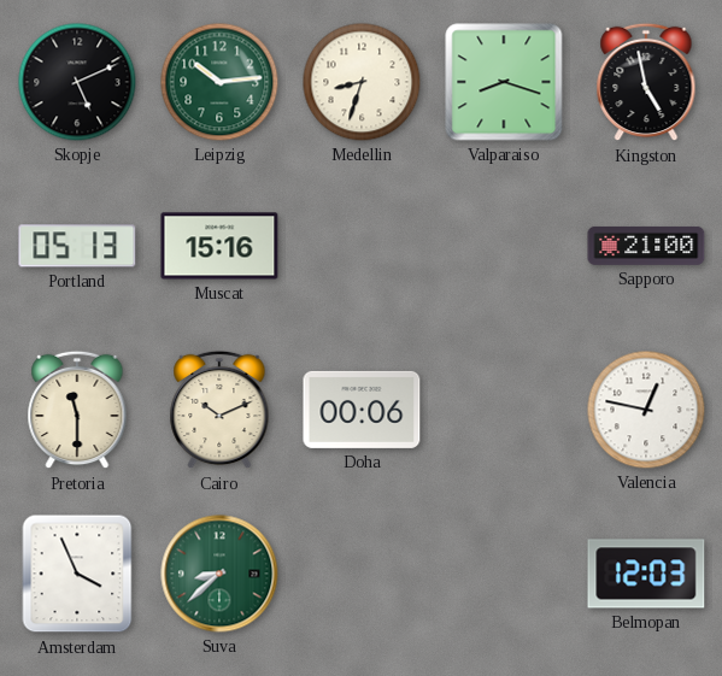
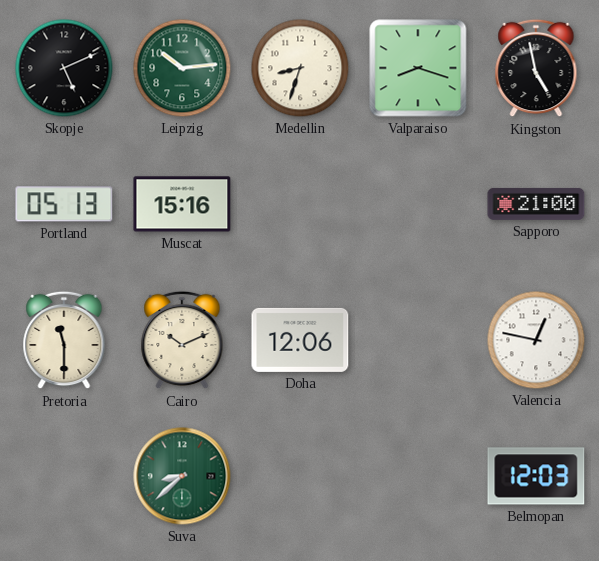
Doha: 00:06 -> 12:06
Amsterdam: 3:56 -> none
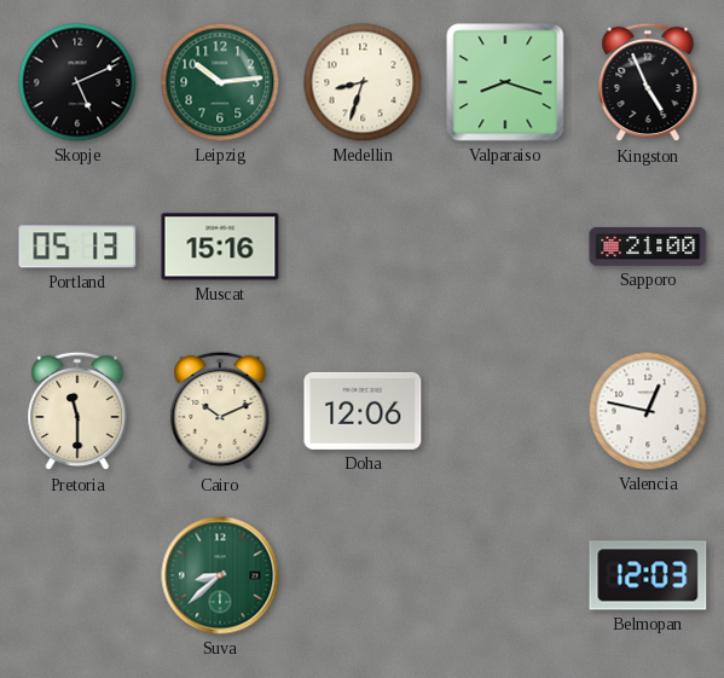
Kingston: 4:58 -> 4:56
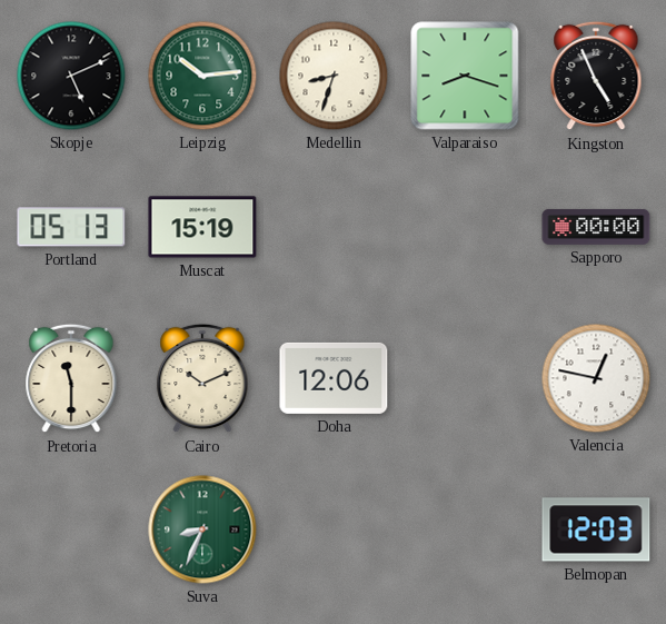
Muscat: 15:16 -> 15:19
Sapporo: 21:00 -> 00:00
Suva: 8:38 -> 8:34
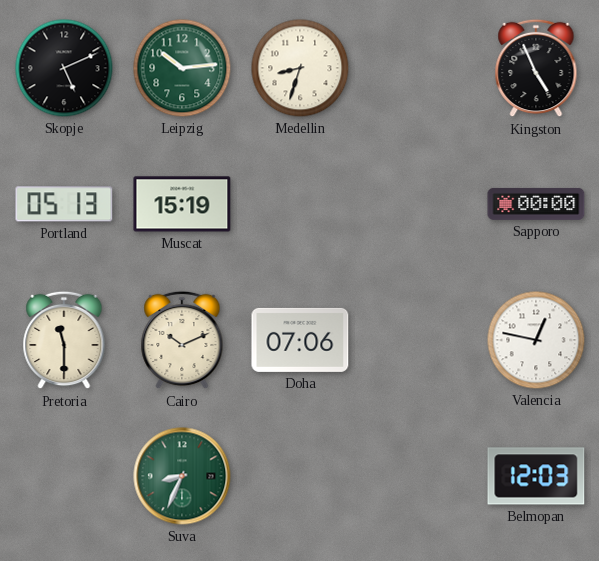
Valparaiso: 8:18 -> none
Doha: 12:06 -> 07:06
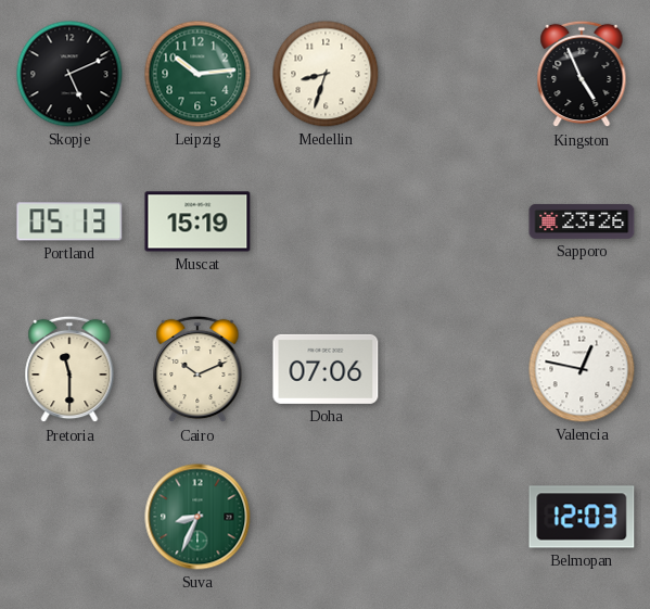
Sapporo: 00:00 -> 23:26
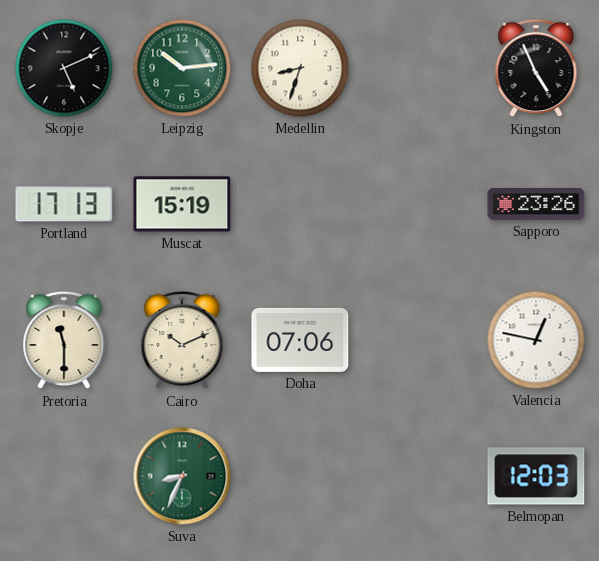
Portland: 05:13 -> 17:13
